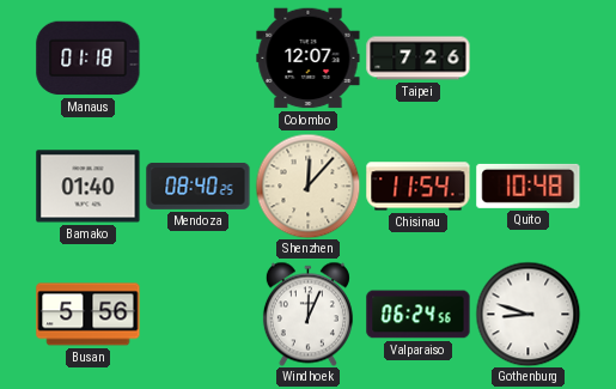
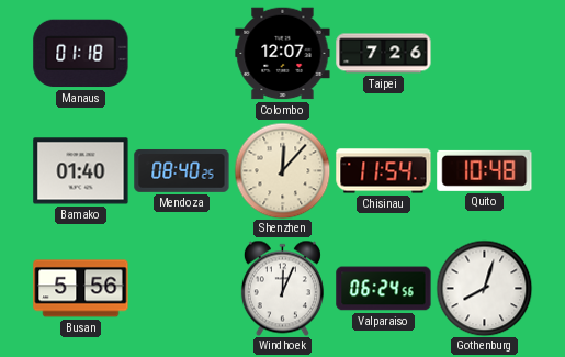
Gothenburg: 8:48 -> 8:03
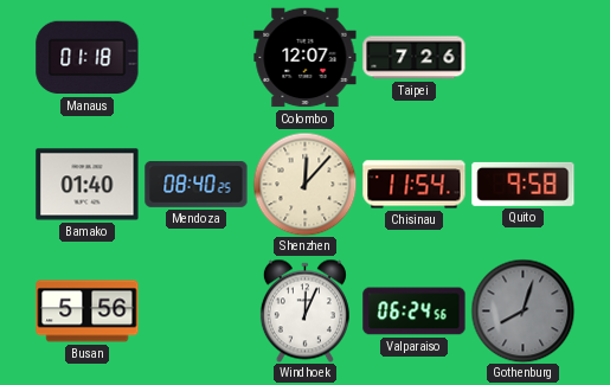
Quito: 10:48 -> 9:58
Gothenburg dial: white -> grey
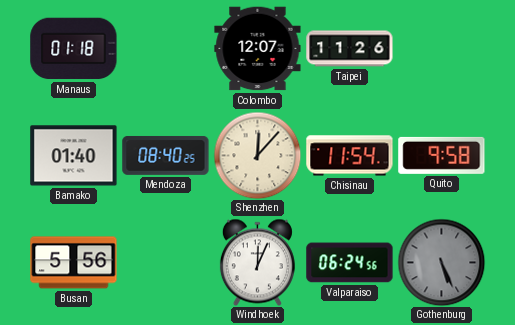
Taipei: 7:26 -> 11:26
Gothenburg: 8:03 -> 5:26
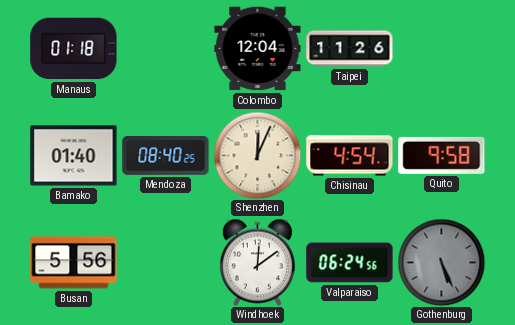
Colombo: 12:07 -> 12:04
Shenzhen: 12:07 -> 12:04
Chisinau: 11:54 -> 4:54
Windhoek: 12:04 -> 12:09
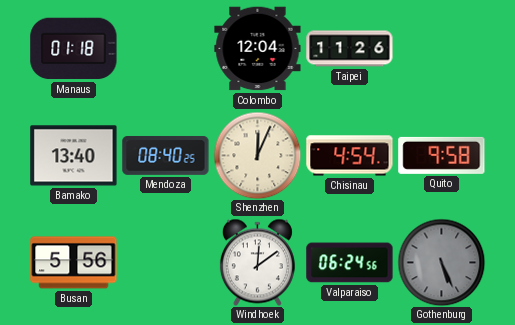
Bamako: 01:40 -> 13:40
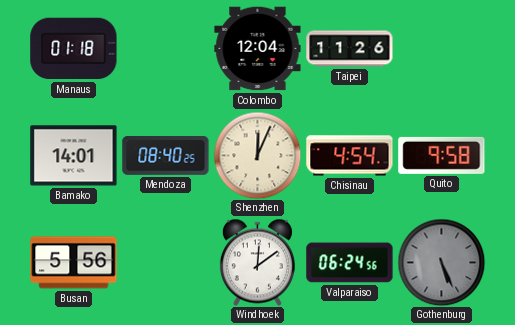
Bamako: 13:40 -> 14:01
